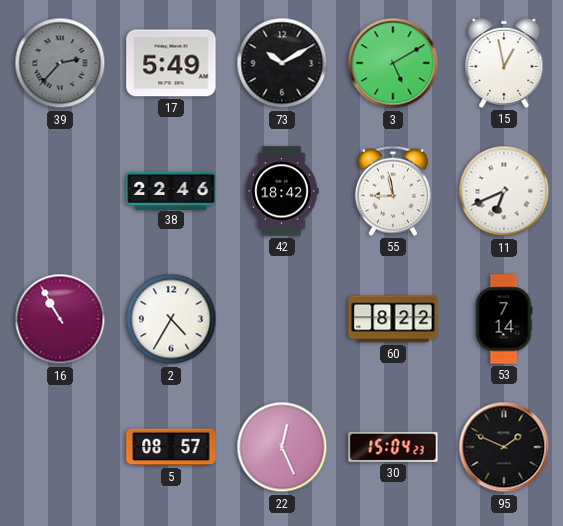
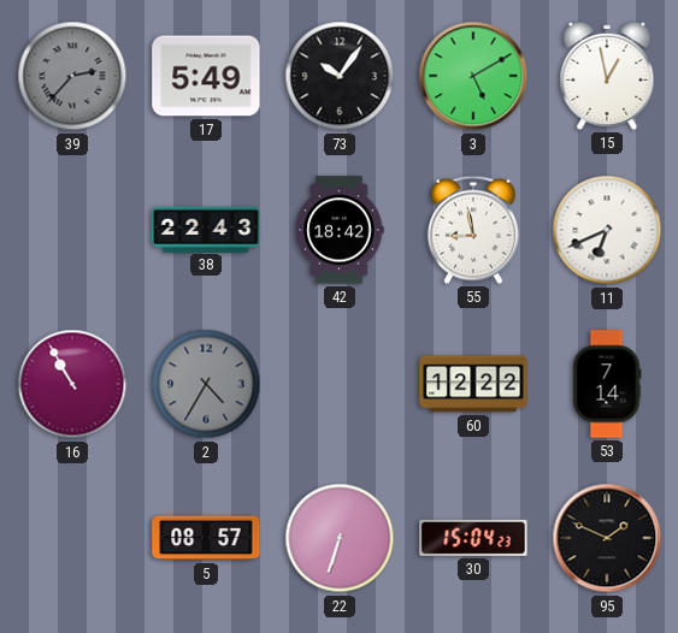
73: 10:10 -> 10:06
38: 22:46 -> 22:43
2 dial: white -> grey
60: 8:22 -> 12:22
22: 12:26 -> 6:33
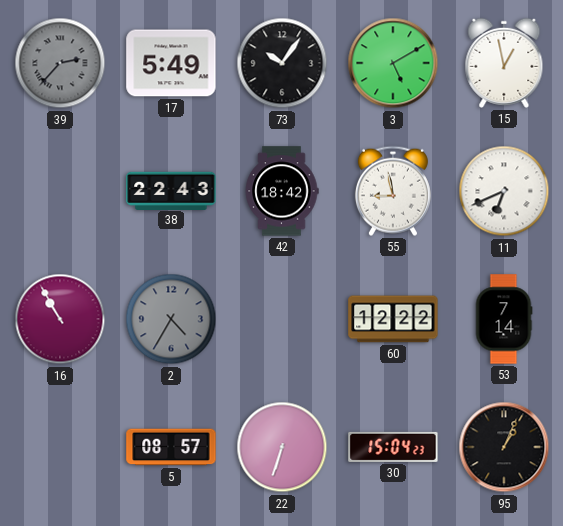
95: 1:49 -> 1:04
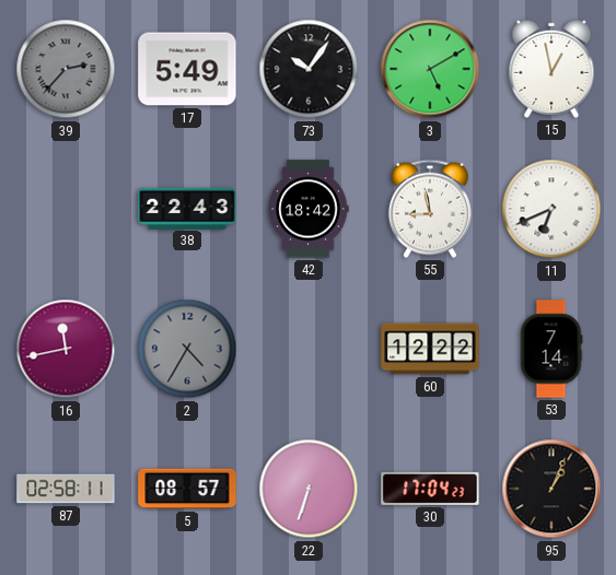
16: 10:55 -> 11:43
87: none -> 02:58
30: 15:04 -> 17:04
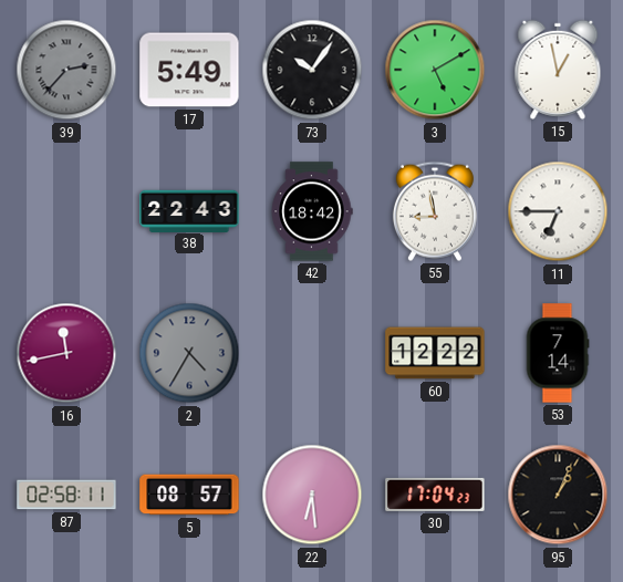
11: 6:41 -> 6:45
22: 6:33 -> 6:29
